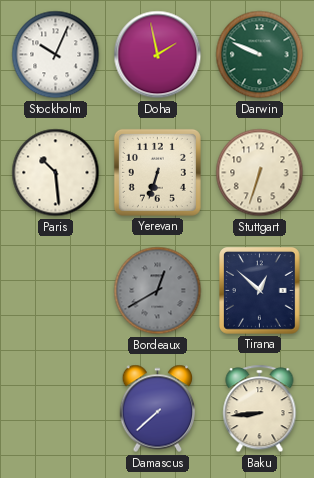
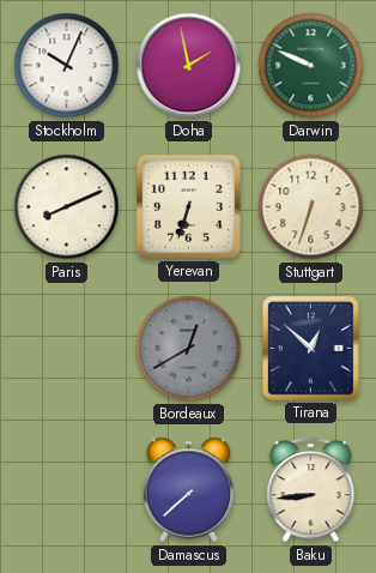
Paris: 10:29 -> 8:11
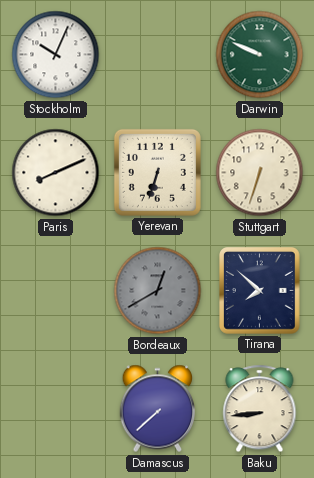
Doha: 1:58 -> none
Tirana: 12:52 -> 7:52
